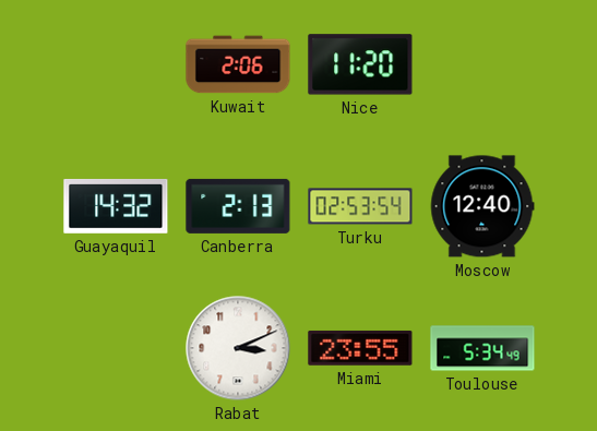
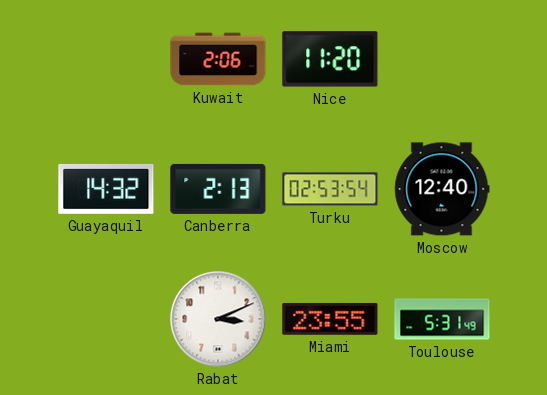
Toulouse: 5:34 -> 5:31
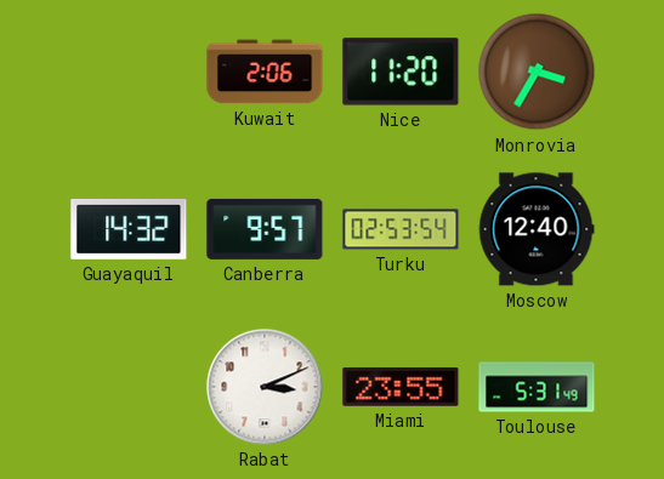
Monrovia: none -> 3:35
Canberra: 2:13 -> 9:57
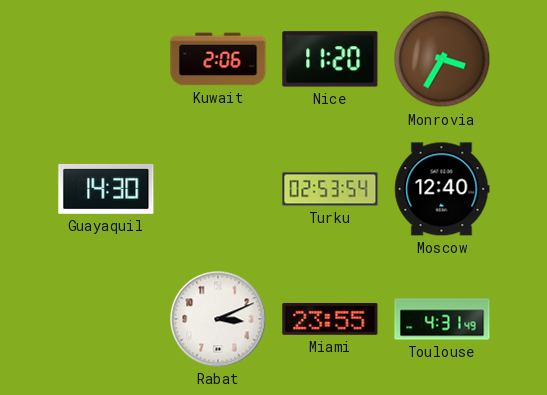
Guayaquil: 14:32 -> 14:30
Canberra: 9:57 -> none
Toulouse: 5:31 -> 4:31
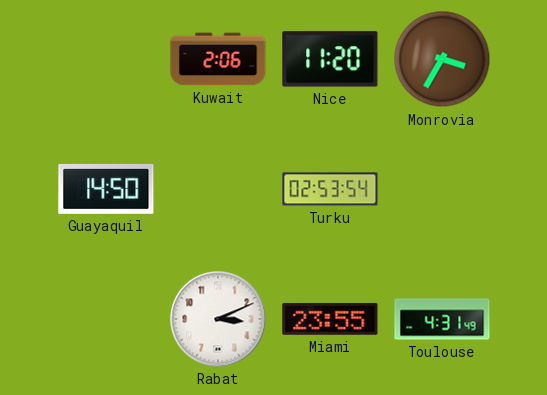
Guayaquil: 14:30 -> 14:50
Moscow: 12:40 -> none
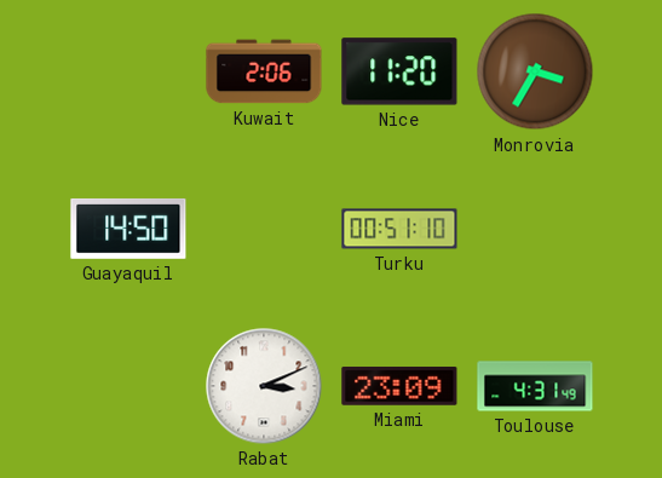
Turku: 02:53 -> 00:51
Miami: 23:55 -> 23:09
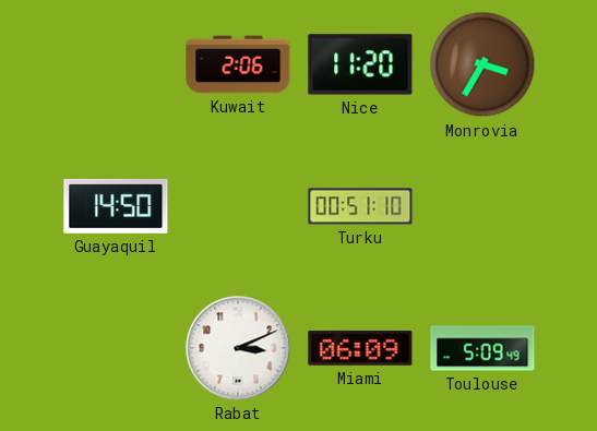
Miami: 23:09 -> 06:09
Toulouse: 4:31 -> 5:09
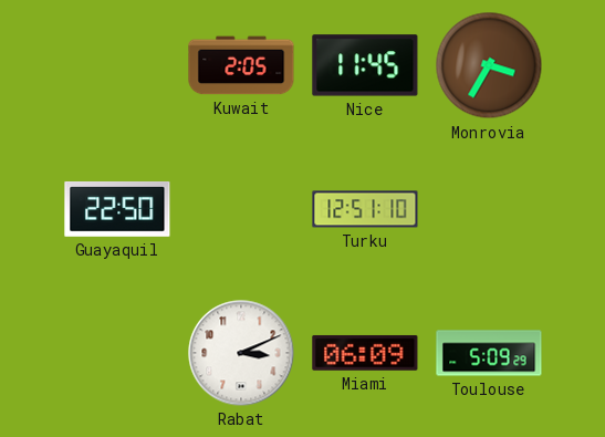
Kuwait: 2:06 -> 2:05
Nice: 11:20 -> 11:45
Guayaquil: 14:50 -> 22:50
Turku: 00:51 -> 12:51
Toulouse: 5:09:49 -> 5:09:29
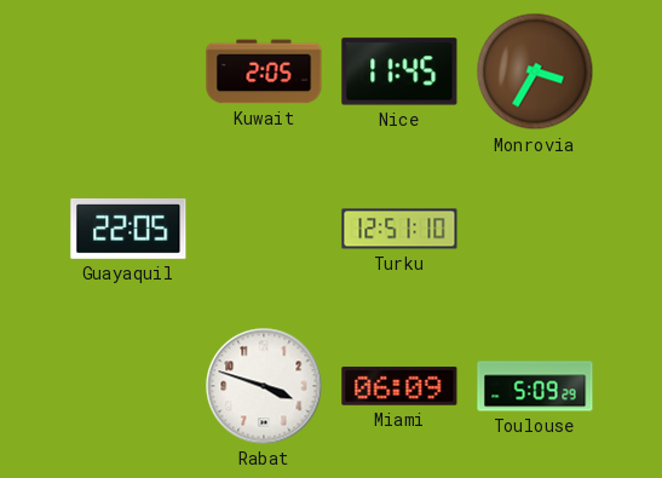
Guayaquil: 22:50 -> 22:05
Rabat: 3:11 -> 3:48
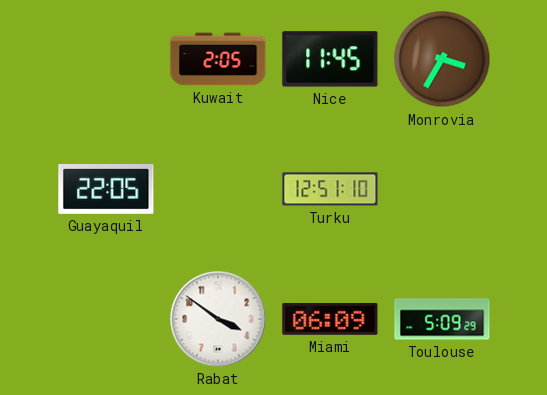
Rabat: 3:48 -> 3:51
